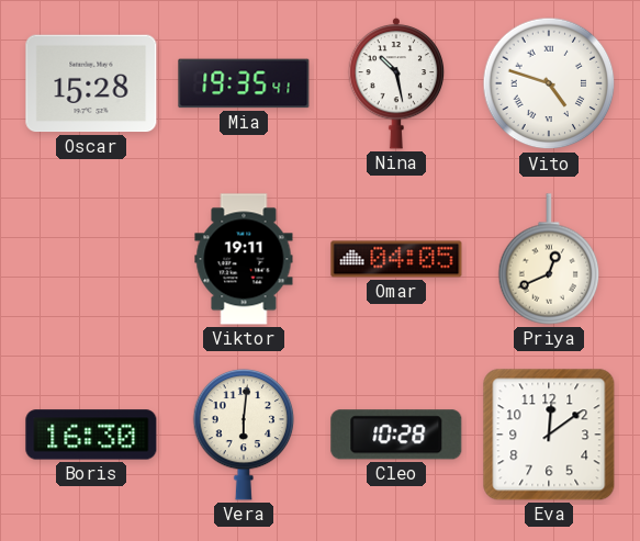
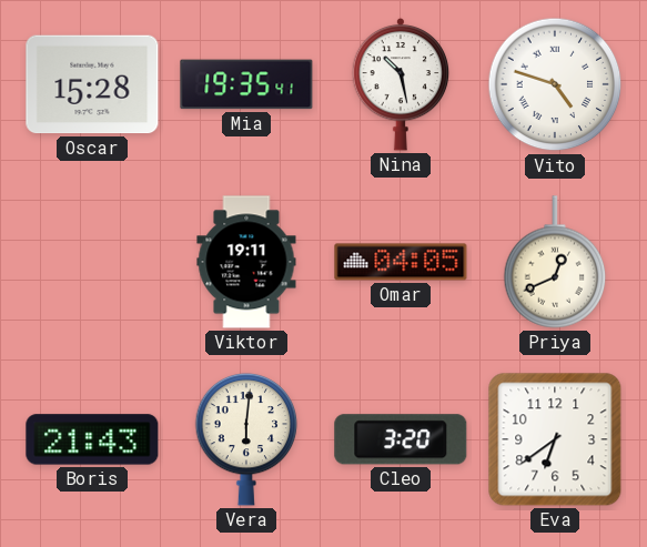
Boris: 16:30 -> 21:43
Cleo: 10:28 -> 3:20
Eva: 12:09 -> 6:39
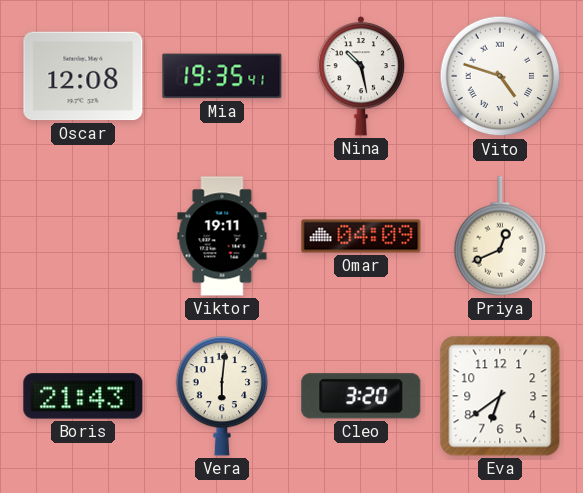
Oscar: 15:28 -> 12:08
Omar: 04:05 -> 04:09
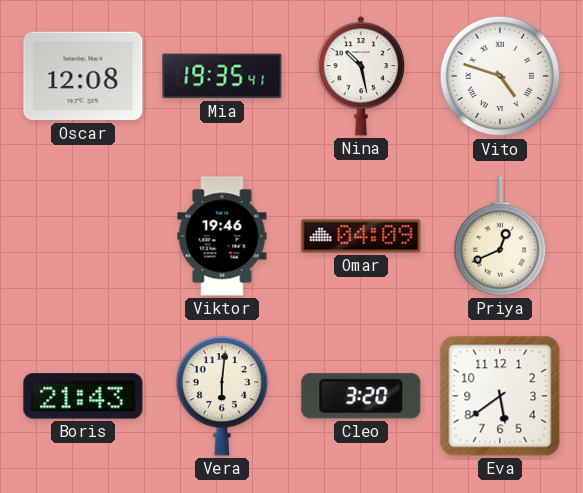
Viktor: 19:11 -> 19:46
Eva: 6:39 -> 5:39
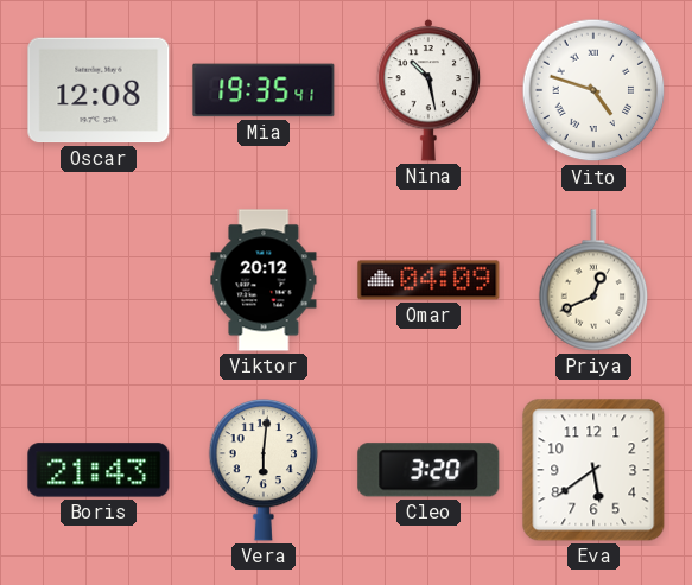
Viktor: 19:46 -> 20:12
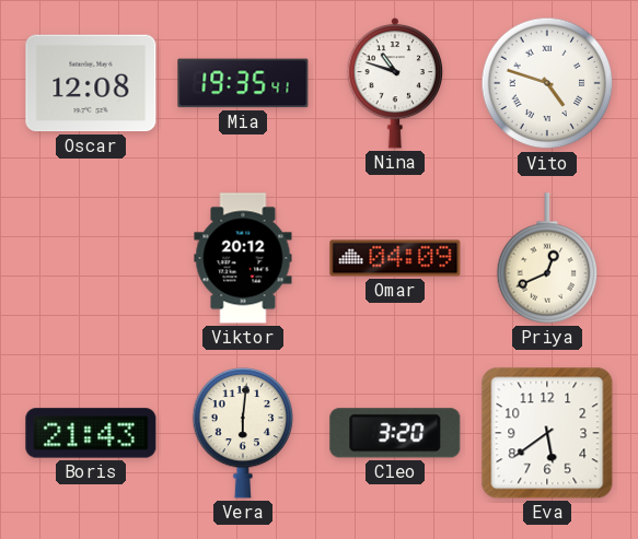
Nina: 10:28 -> 10:48
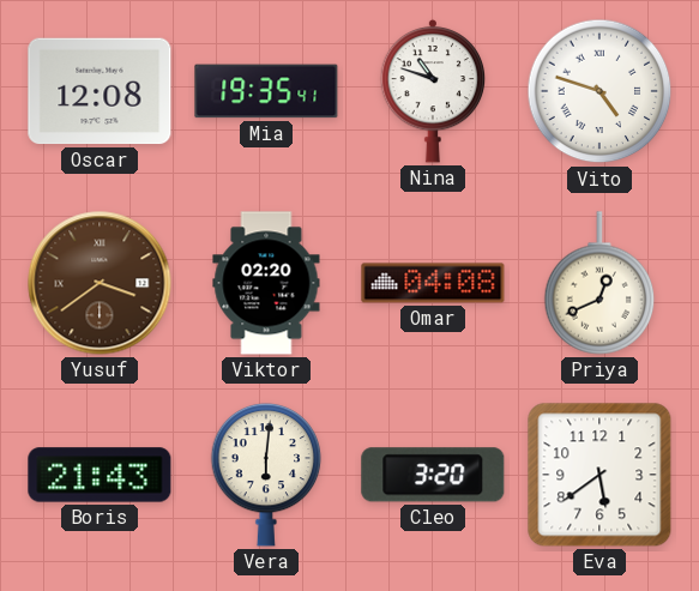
Yusuf: none -> 3:39
Viktor: 20:12 -> 02:20
Omar: 04:09 -> 04:08
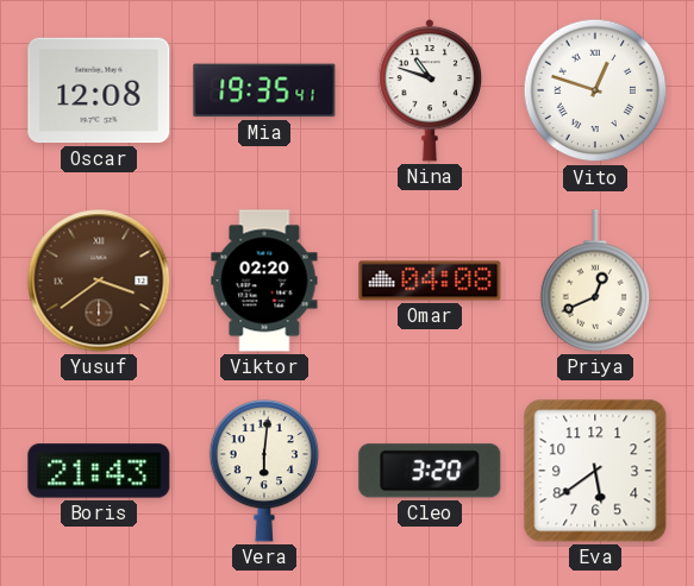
Vito: 4:48 -> 12:48
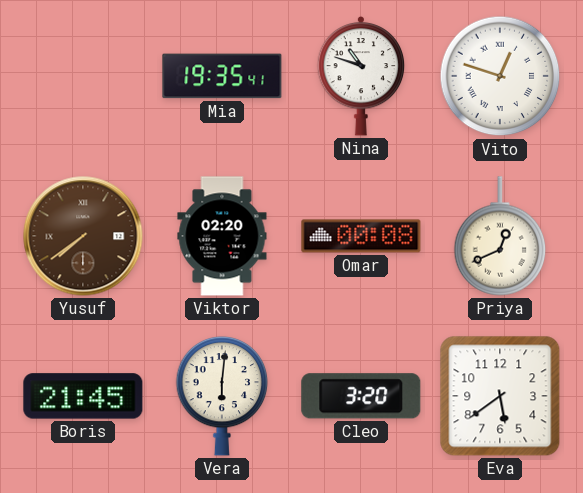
Oscar: 12:08 -> none
Yusuf: 3:39 -> 7:39
Omar: 04:08 -> 00:08
Boris: 21:43 -> 21:45
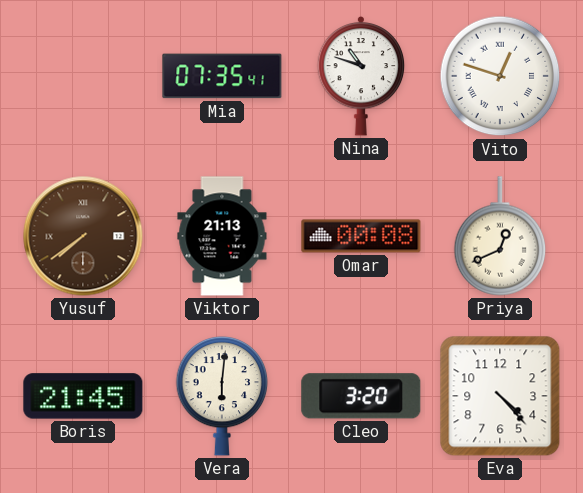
Mia: 19:35 -> 07:35
Viktor: 02:20 -> 21:13
Eva: 5:39 -> 4:23
